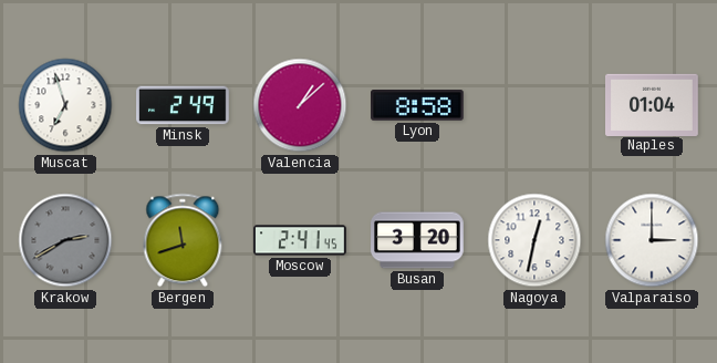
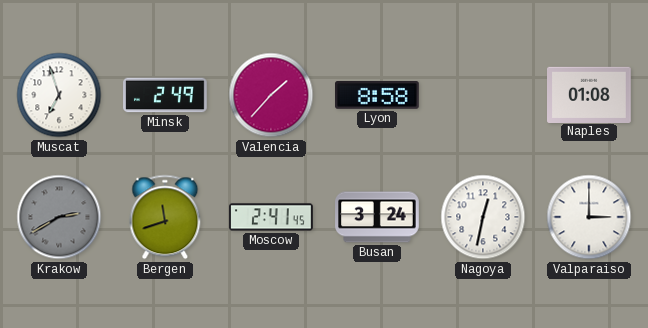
Valencia: 1:08 -> 1:37
Naples: 01:04 -> 01:08
Busan: 3:20 -> 3:24
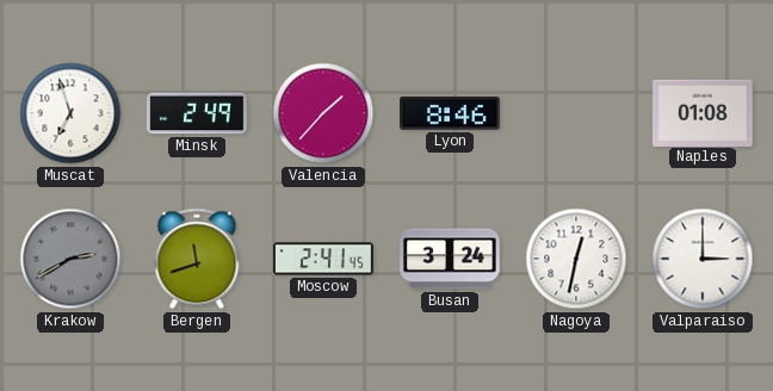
Lyon: 8:58 -> 8:46
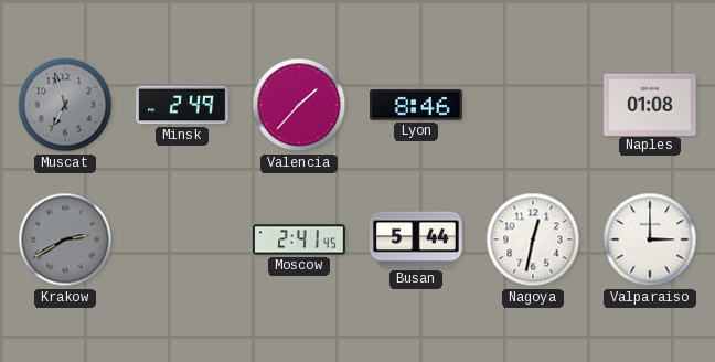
Muscat dial: white -> grey
Bergen: 11:42 -> none
Busan: 3:24 -> 5:44
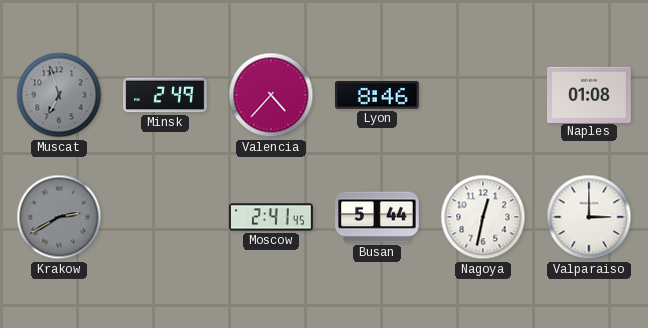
Valencia: 1:37 -> 4:37
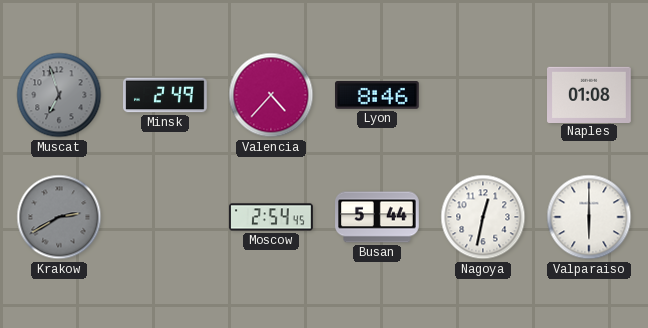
Moscow: 2:41 -> 2:54
Valparaiso: 3:00 -> 6:00
